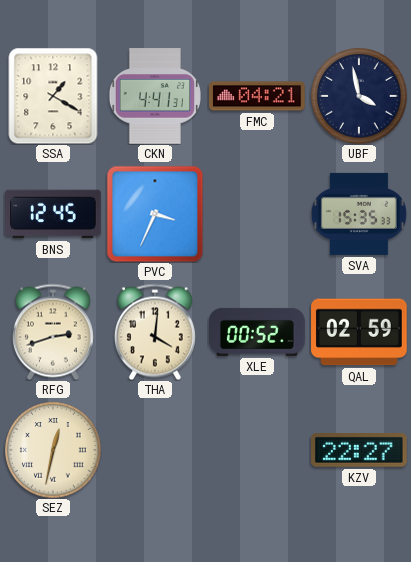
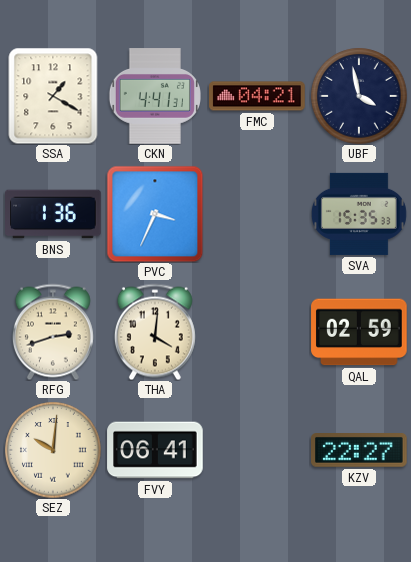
BNS: 12:45 -> 1:36
XLE: 00:52 -> none
SEZ: 12:32 -> 10:01
FVY: none -> 06:41
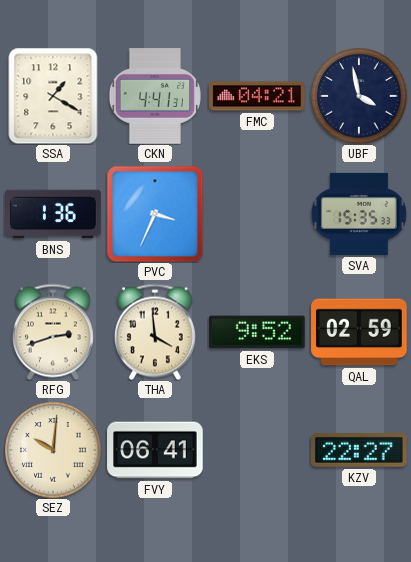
THA: 4:01 -> 3:59
EKS: none -> 9:52
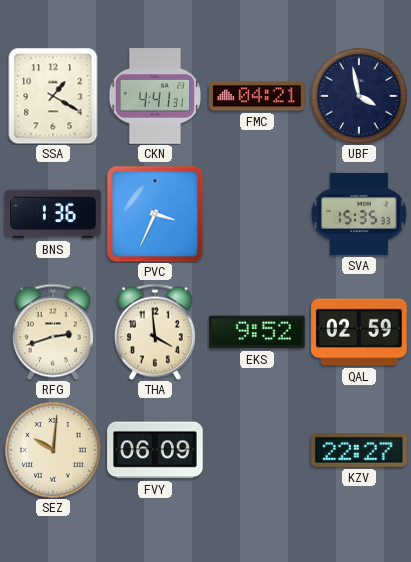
FVY: 06:41 -> 06:09
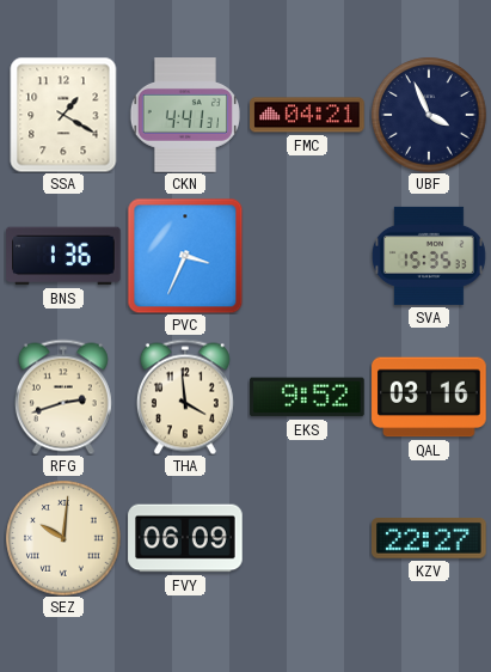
UBF: 3:58 -> 3:56
QAL: 02:59 -> 03:16
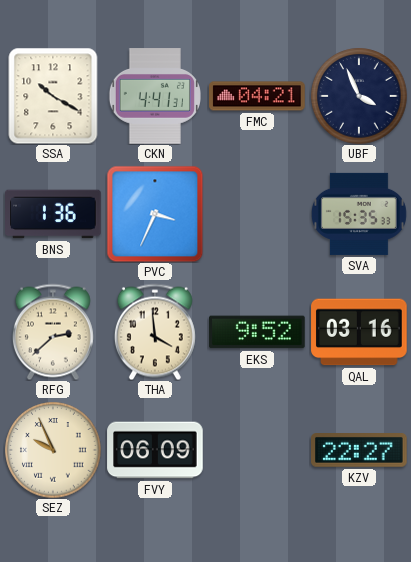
SSA: 1:20 -> 10:20
RFG: 2:42 -> 2:38
SEZ: 10:01 -> 9:56
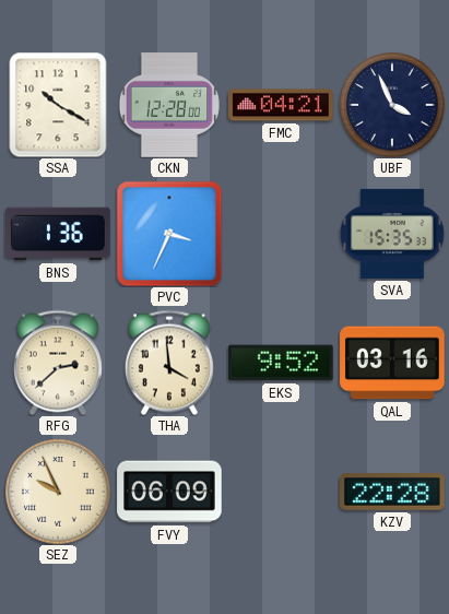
CKN: 4:41 -> 12:28
KZV: 22:27 -> 22:28
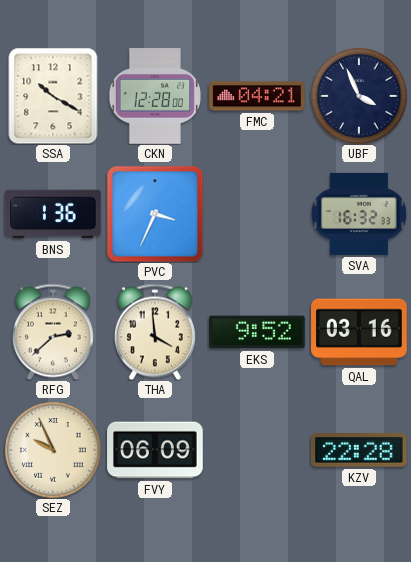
SVA: 15:35 -> 16:32
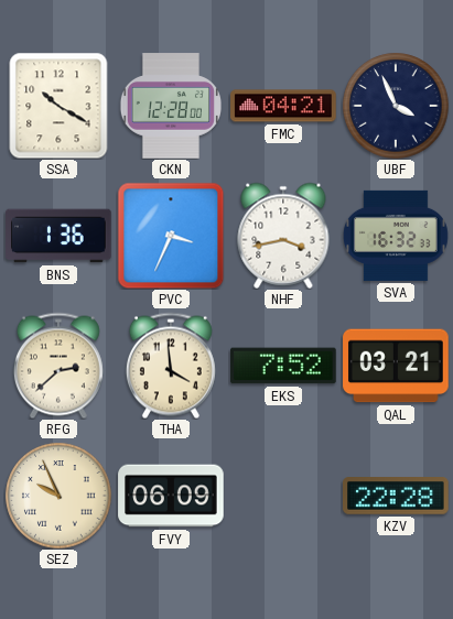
NHF: none -> 3:43
EKS: 9:52 -> 7:52
QAL: 03:16 -> 03:21
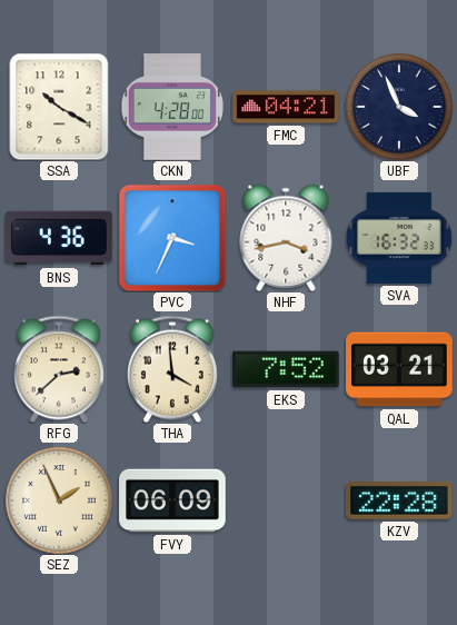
CKN: 12:28 -> 4:28
BNS: 1:36 -> 4:36
SEZ: 9:56 -> 1:56
